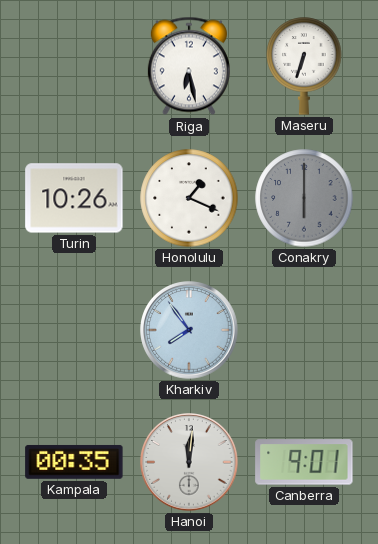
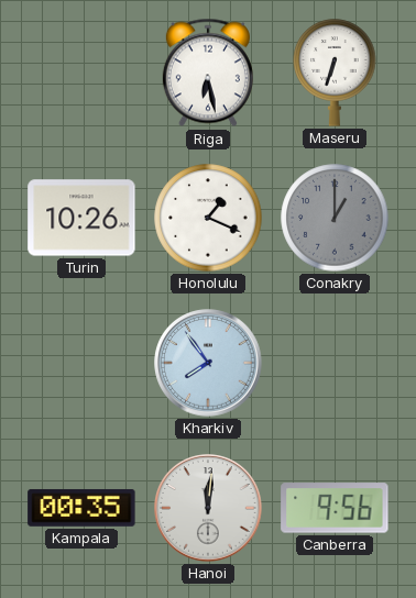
Conakry: 6:00 -> 1:00
Canberra: 9:01 -> 9:56
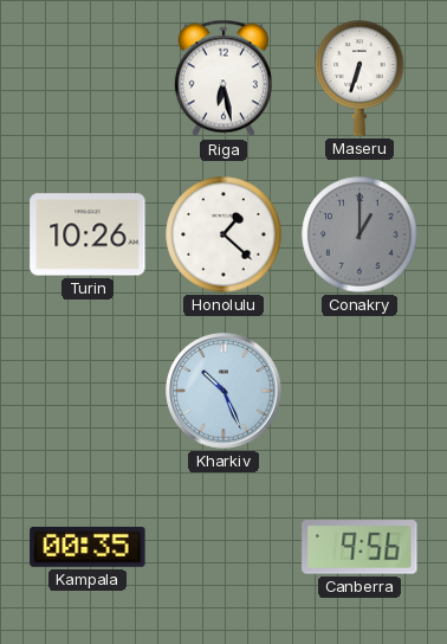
Honolulu: 1:19 -> 1:22
Kharkiv: 7:54 -> 10:26
Hanoi: 12:01 -> none
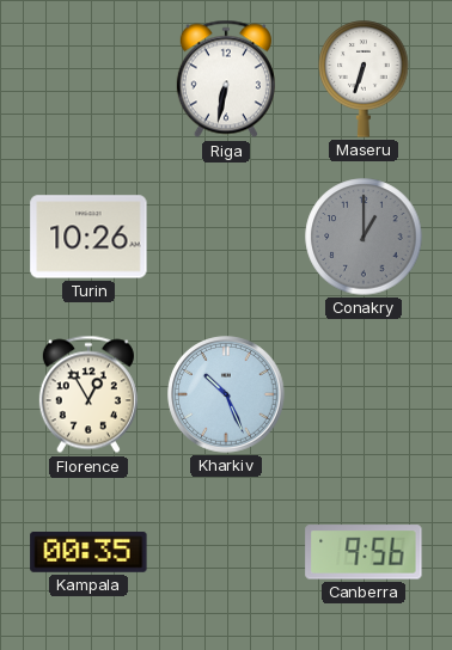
Riga: 6:28 -> 6:32
Honolulu: 1:22 -> none
Florence: none -> 12:55
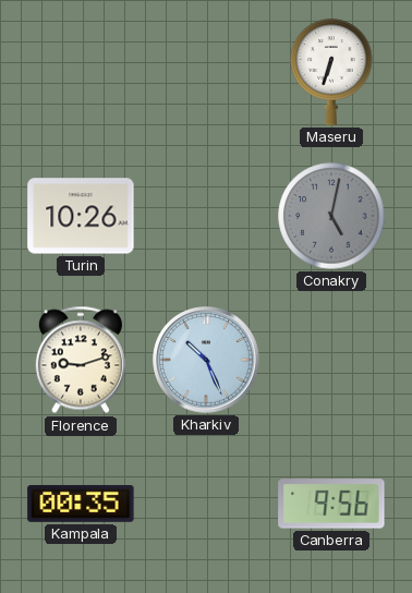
Riga: 6:32 -> none
Conakry: 1:00 -> 5:02
Florence: 12:55 -> 9:12
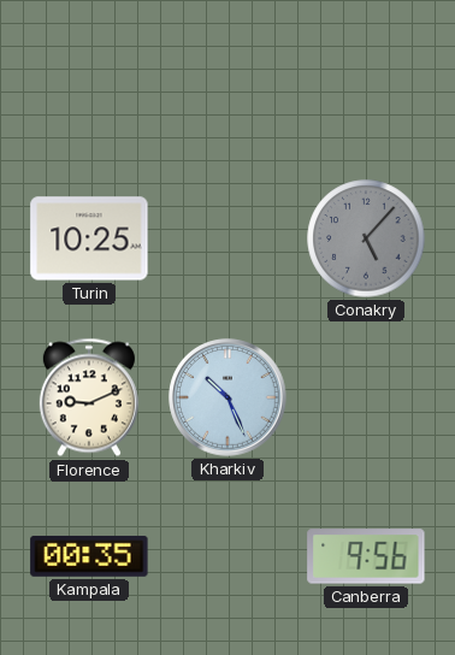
Maseru: 6:33 -> none
Turin: 10:26 -> 10:25
Conakry: 5:02 -> 5:07
Florence: 9:12 -> 9:11
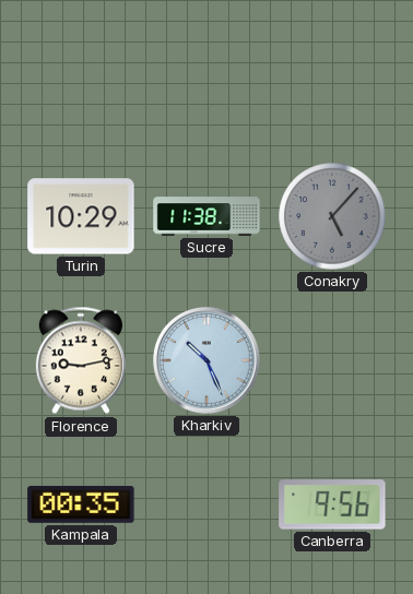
Turin: 10:25 -> 10:29
Sucre: none -> 11:38
Florence: 9:11 -> 9:13
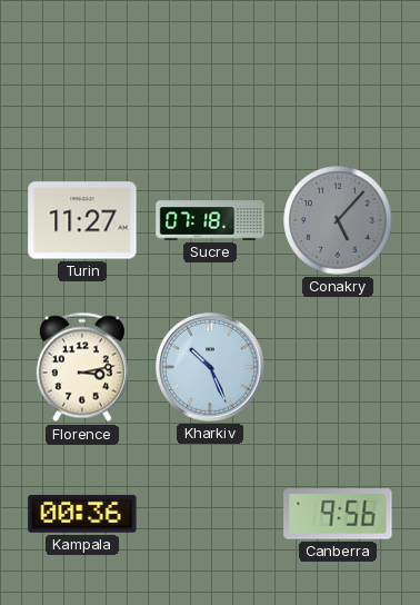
Turin: 10:29 -> 11:27
Sucre: 11:38 -> 07:18
Florence: 9:13 -> 3:13
Kampala: 00:35 -> 00:36
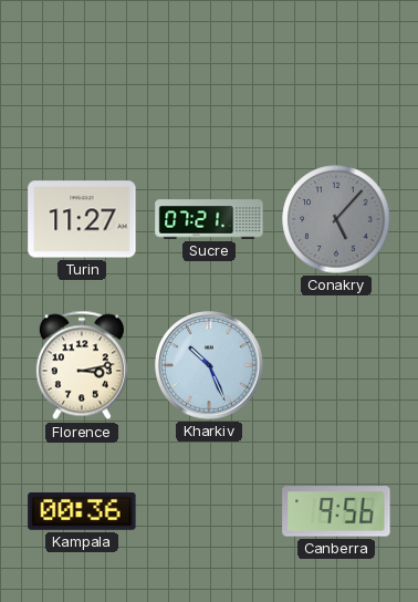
Sucre: 07:18 -> 07:21
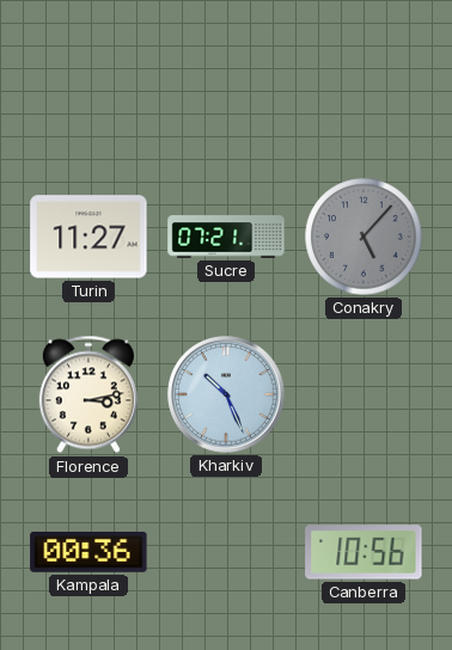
Canberra: 9:56 -> 10:56
